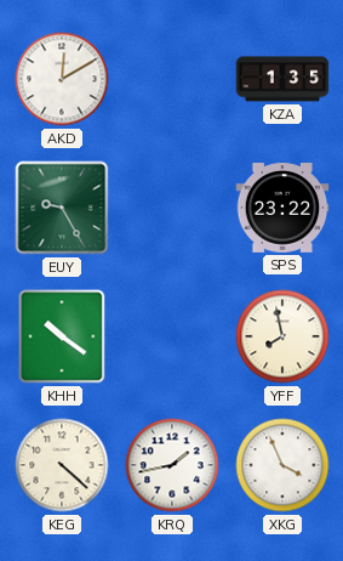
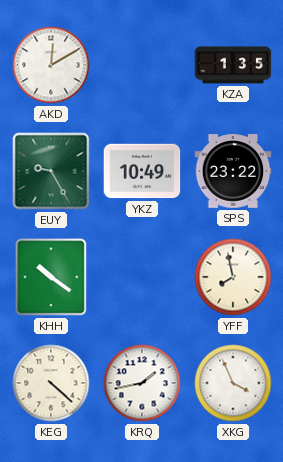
YKZ: none -> 10:49
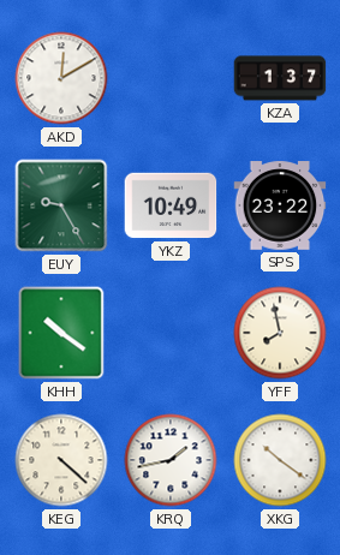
KZA: 1:35 -> 1:37
XKG: 3:56 -> 10:21
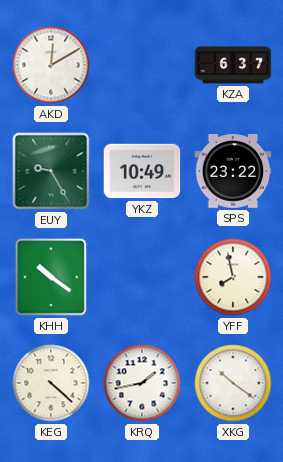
KZA: 1:37 -> 6:37
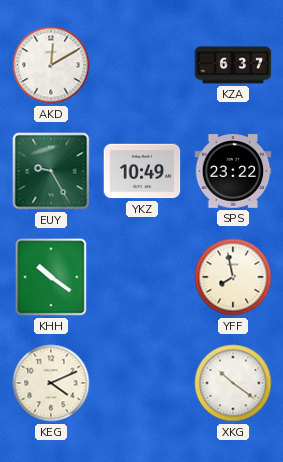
KEG: 4:22 -> 4:11
KRQ: 1:43 -> none
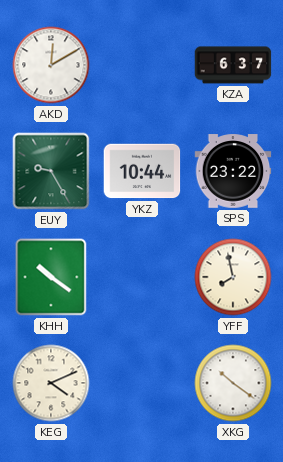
YKZ: 10:49 -> 10:44
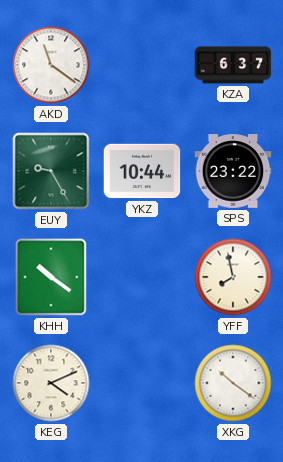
AKD: 12:10 -> 11:21
